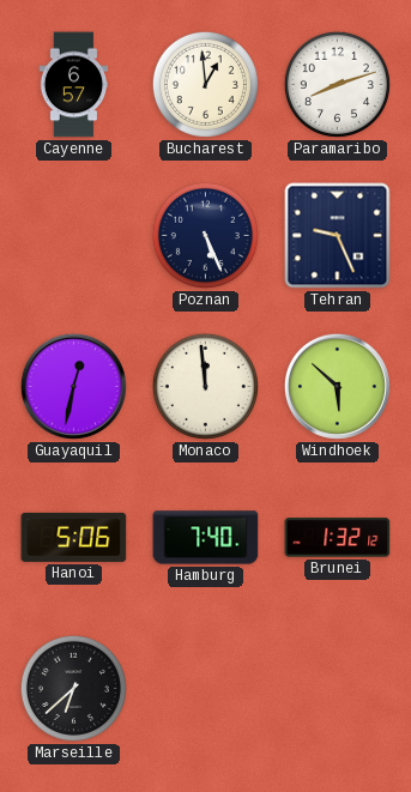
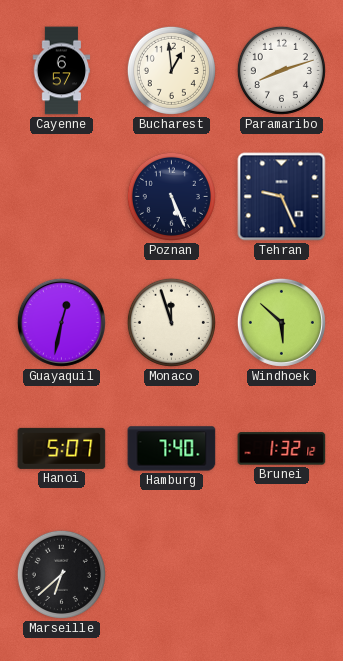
Monaco: 11:59 -> 11:57
Hanoi: 5:06 -> 5:07
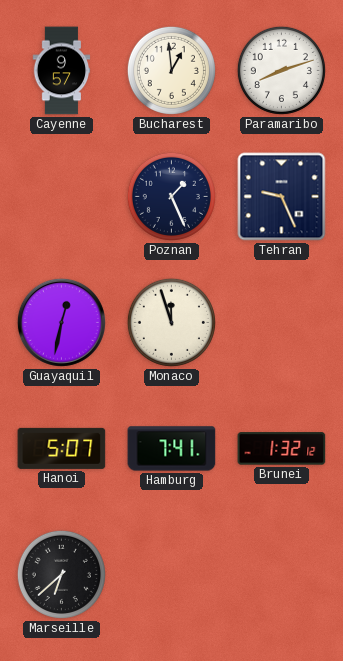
Cayenne: 6:57 -> 9:57
Poznan: 5:26 -> 1:26
Windhoek: 5:52 -> none
Hamburg: 7:40 -> 7:41
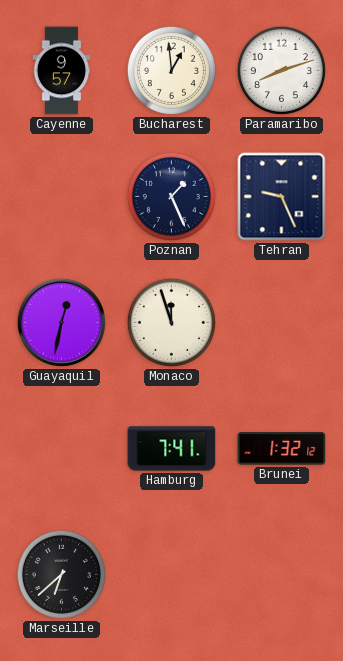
Hanoi: 5:07 -> none
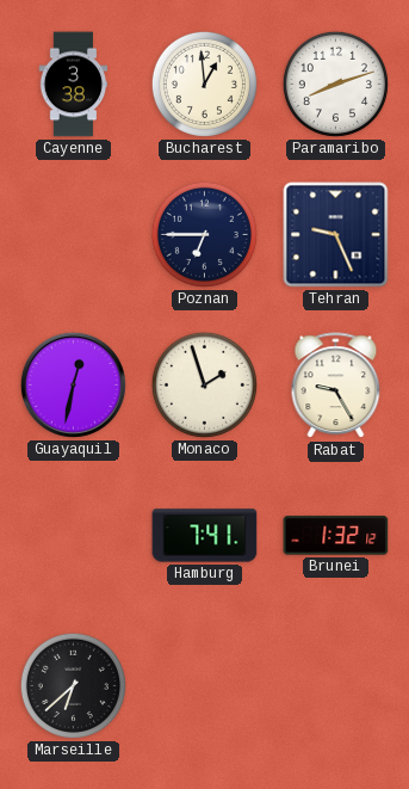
Cayenne: 9:57 -> 3:38
Poznan: 1:26 -> 6:45
Monaco: 11:57 -> 1:57
Rabat: none -> 9:25
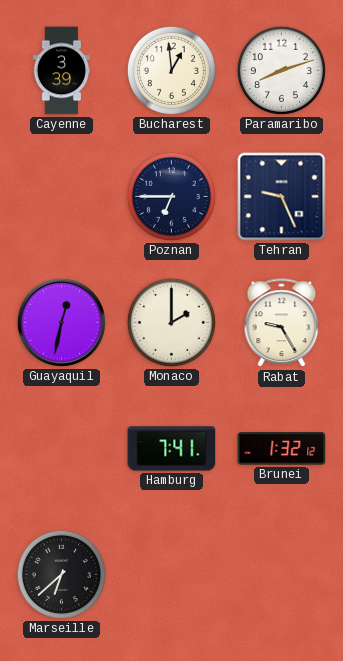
Cayenne: 3:38 -> 3:39
Monaco: 1:57 -> 2:00
